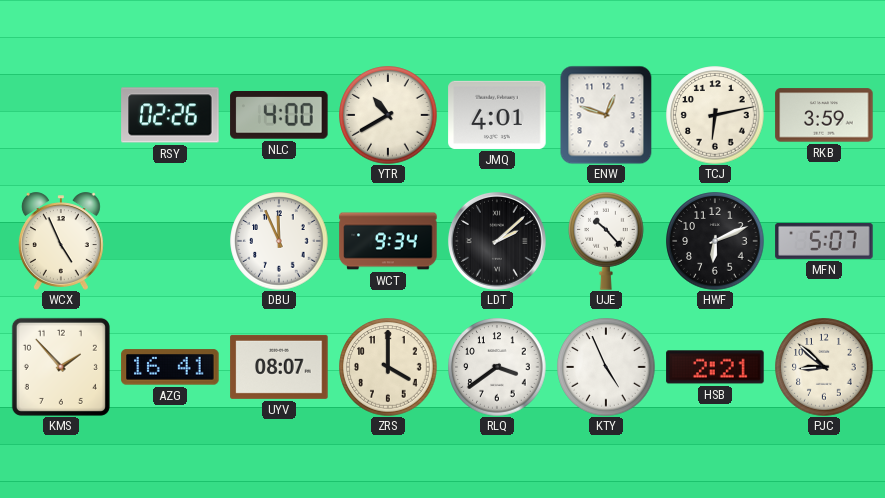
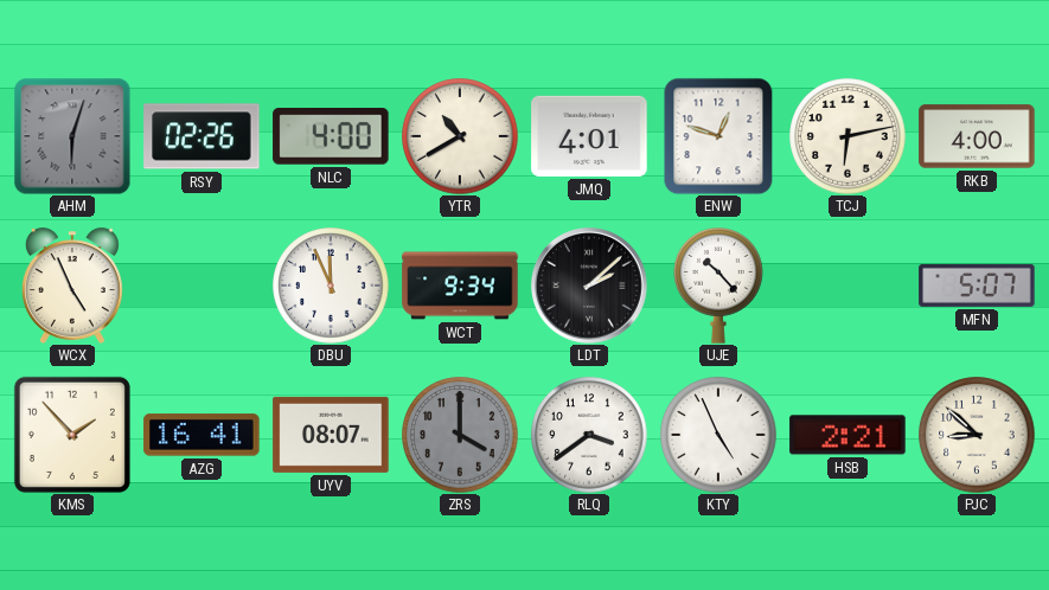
AHM: none -> 6:03
RKB: 3:59 -> 4:00
HWF: 6:11 -> none
ZRS dial: cream -> grey
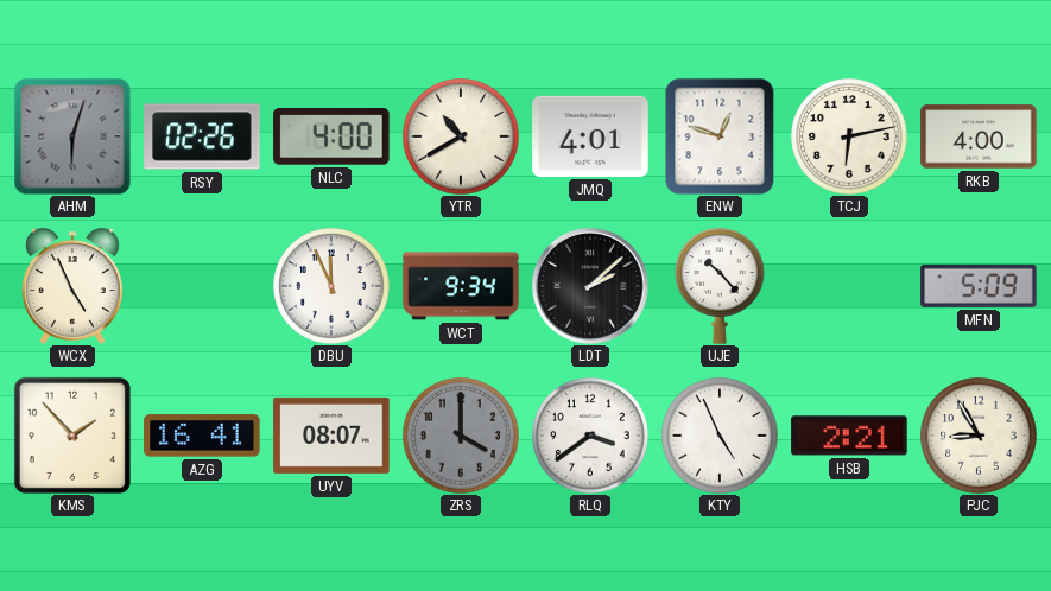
MFN: 5:07 -> 5:09
PJC: 8:52 -> 8:55
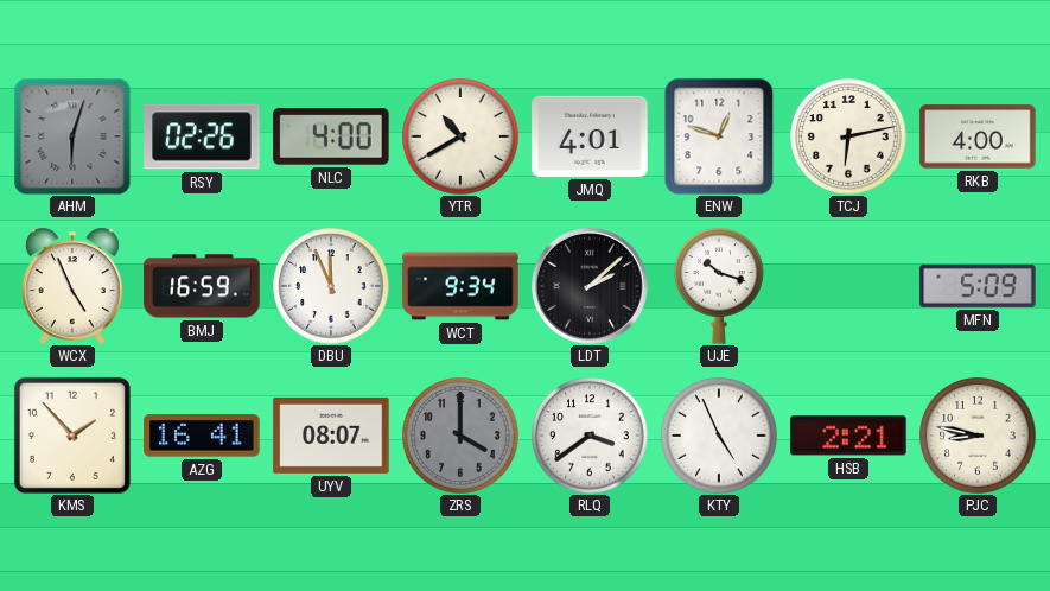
BMJ: none -> 16:59
UJE: 10:23 -> 10:18
PJC: 8:55 -> 8:47
